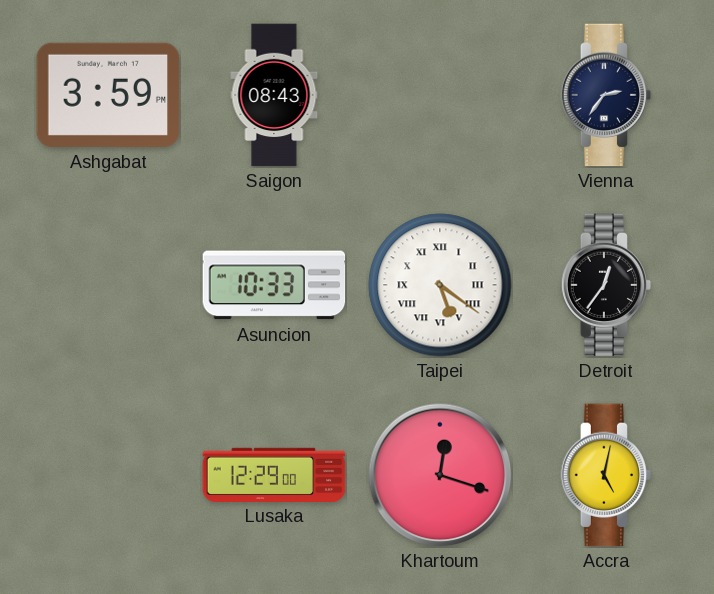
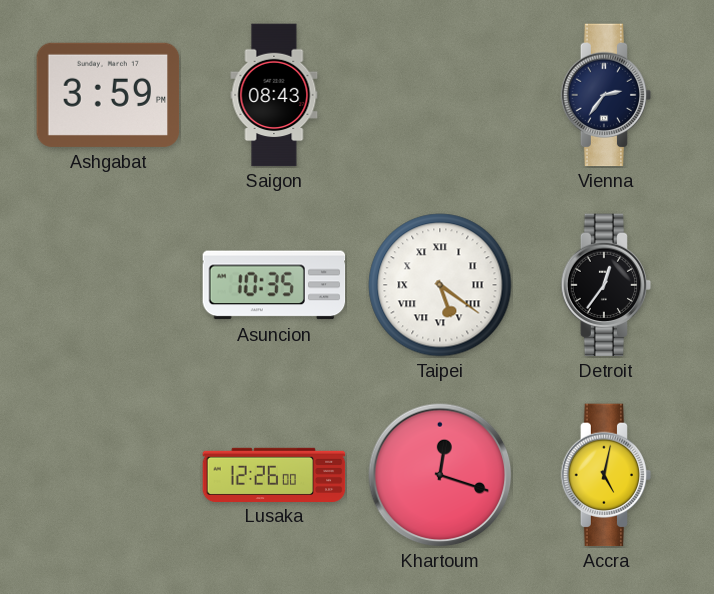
Asuncion: 10:33 -> 10:35
Lusaka: 12:29 -> 12:26
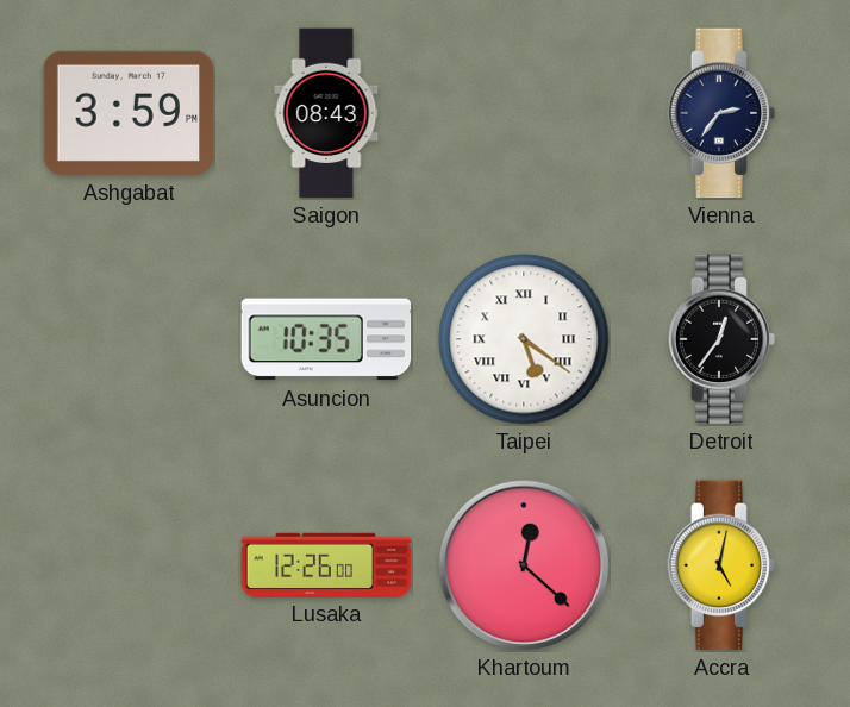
Khartoum: 12:18 -> 12:22
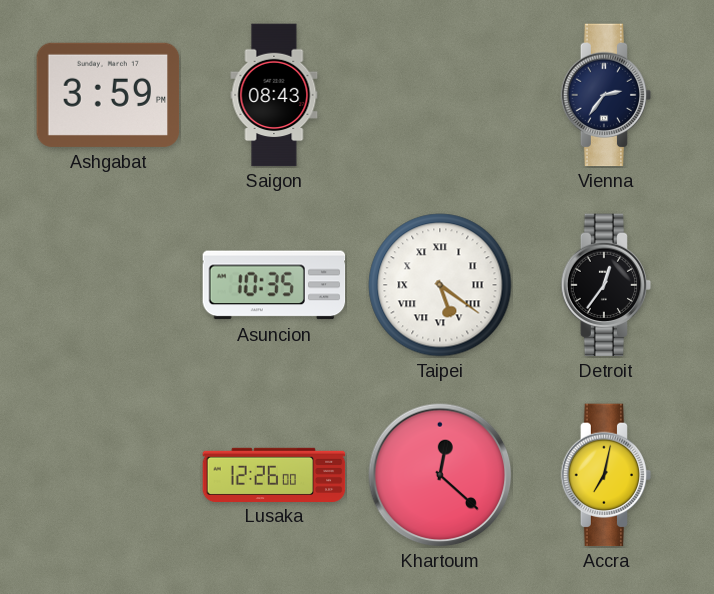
Accra: 5:02 -> 7:02
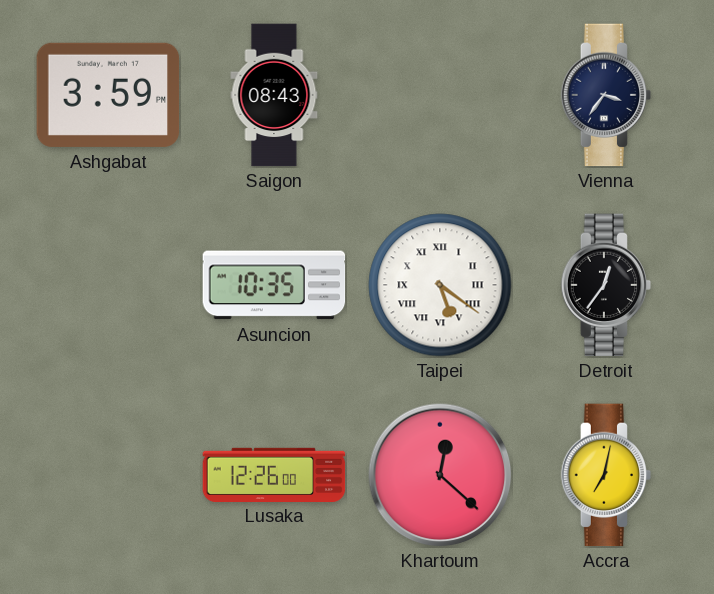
Vienna: 2:36 -> 3:36
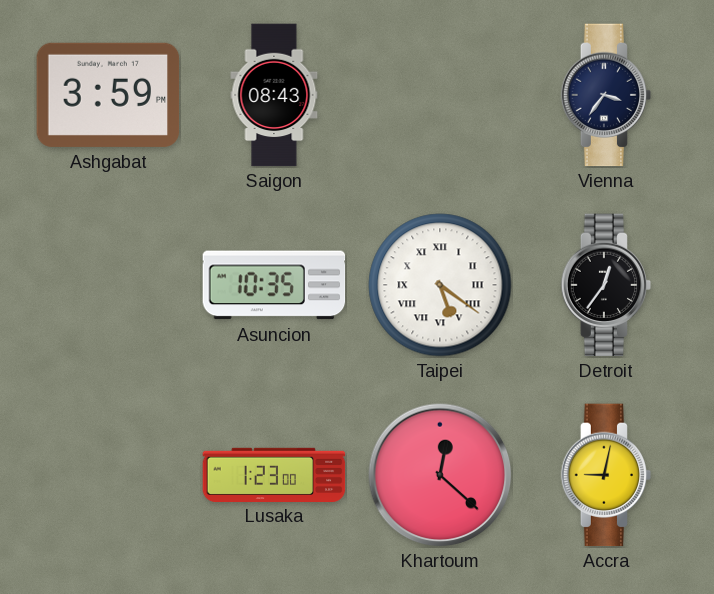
Lusaka: 12:26 -> 1:23
Accra: 7:02 -> 9:02
